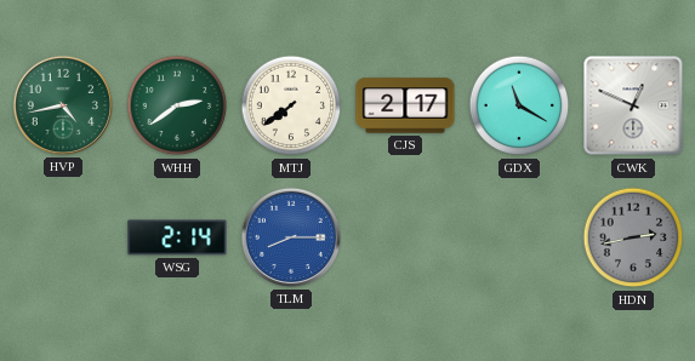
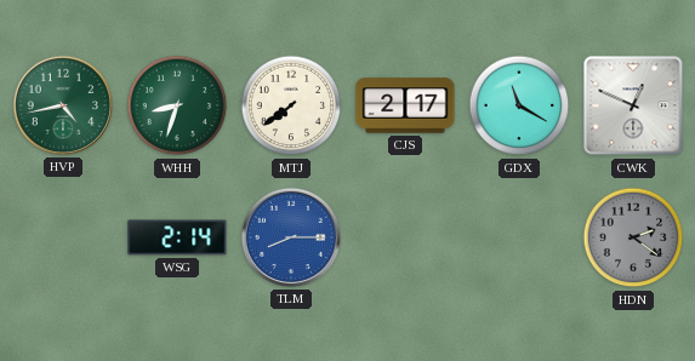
WHH: 2:39 -> 8:33
HDN: 2:43 -> 2:21
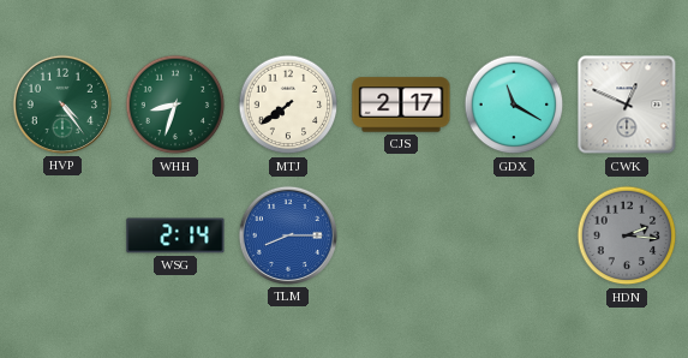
HVP: 4:43 -> 4:24
HDN: 2:21 -> 2:16
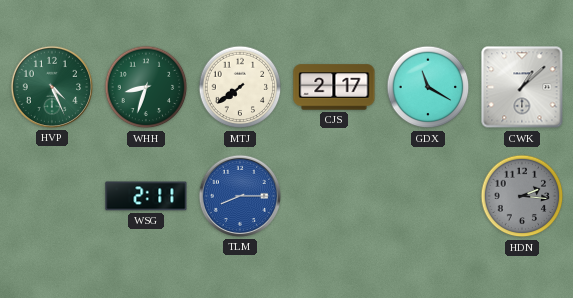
HVP: 4:24 -> 4:26
CWK: 12:49 -> 1:08
WSG: 2:14 -> 2:11
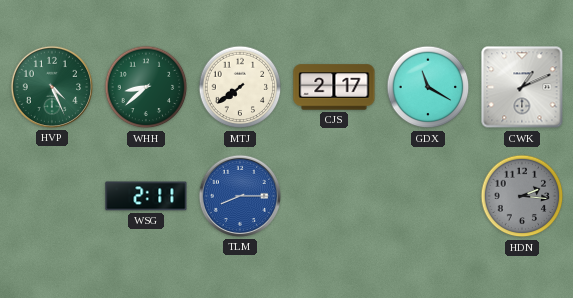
WHH: 8:33 -> 8:38
CWK: 1:08 -> 1:11
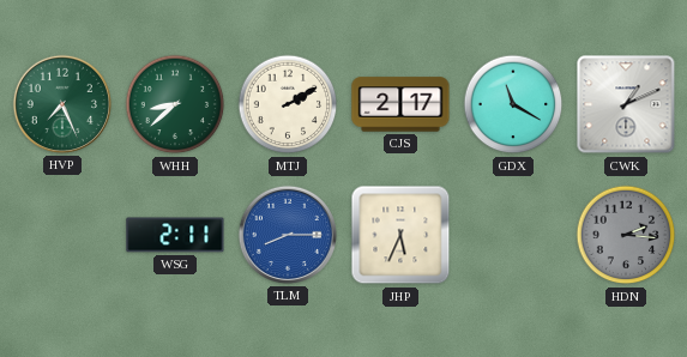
HVP: 4:26 -> 7:26
MTJ: 7:39 -> 2:10
JHP: none -> 5:34
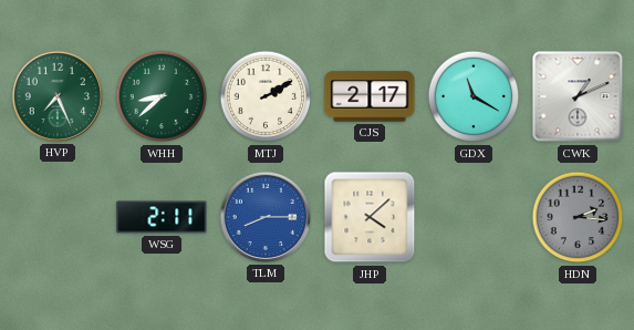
JHP: 5:34 -> 4:08
